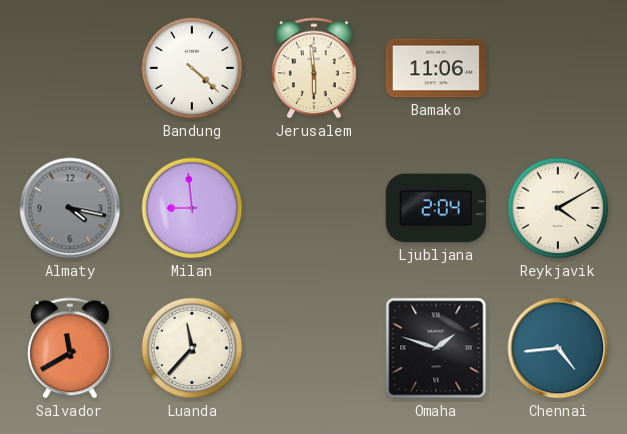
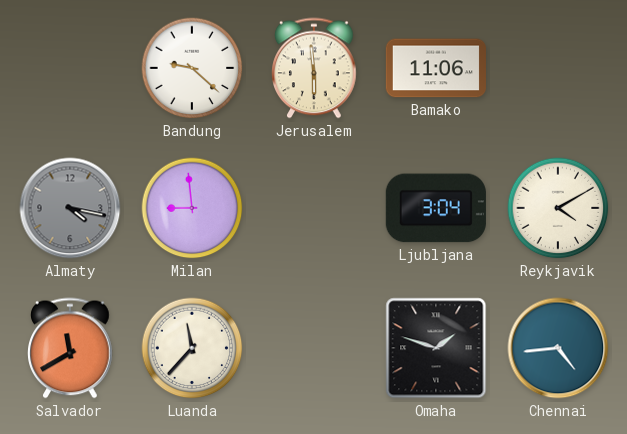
Bandung: 4:22 -> 9:22
Ljubljana: 2:04 -> 3:04
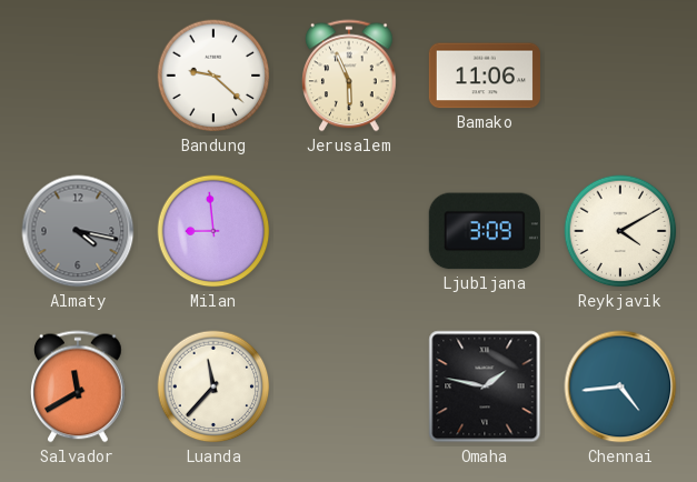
Jerusalem: 5:59 -> 5:56
Ljubljana: 3:04 -> 3:09
Omaha: 1:48 -> 1:47
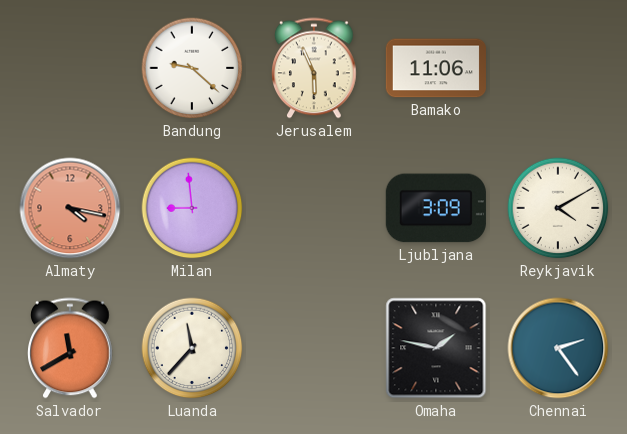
Almaty dial: grey -> salmon
Chennai: 4:44 -> 2:24
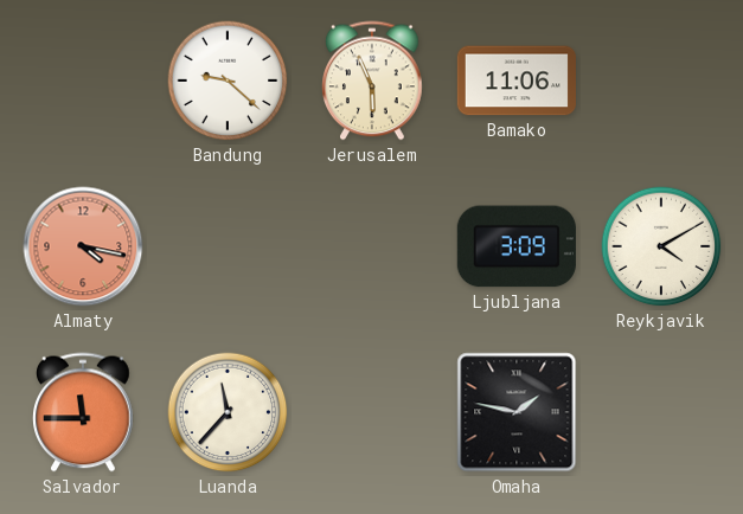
Milan: 8:59 -> none
Salvador: 11:40 -> 11:45
Chennai: 2:24 -> none
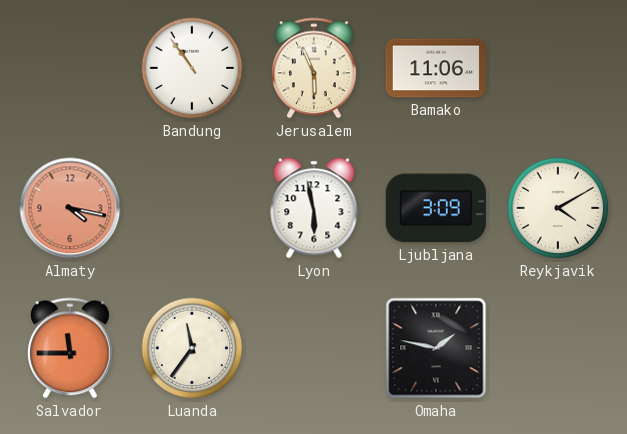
Bandung: 9:22 -> 10:54
Lyon: none -> 5:58
Luanda: 11:37 -> 11:36
